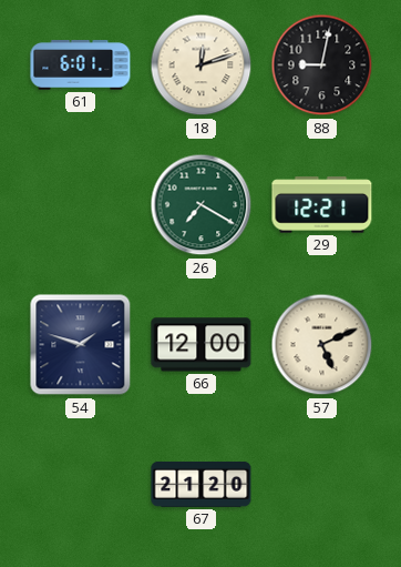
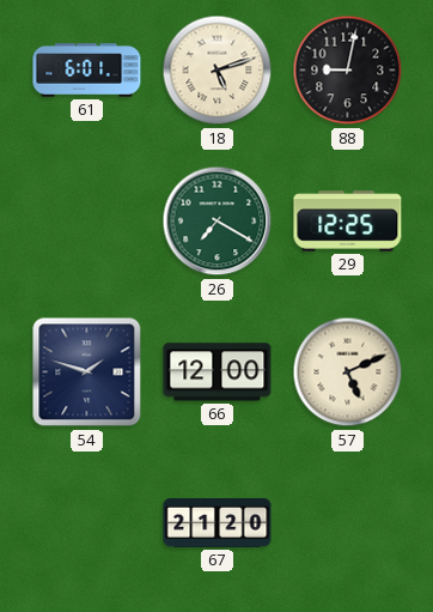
18: 12:12 -> 5:12
29: 12:21 -> 12:25
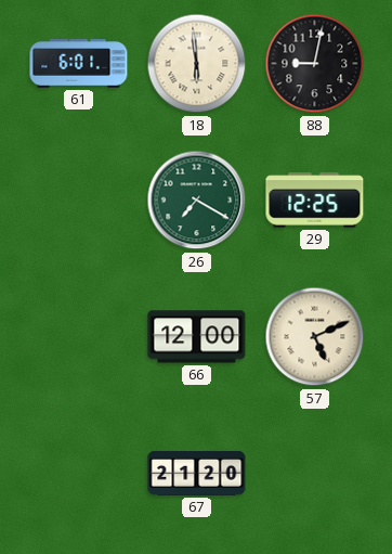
18: 5:12 -> 5:59
54: 1:48 -> none
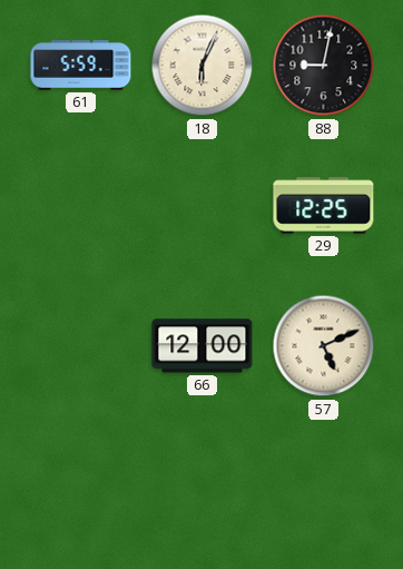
61: 6:01 -> 5:59
18: 5:59 -> 6:04
26: 7:20 -> none
67: 21:20 -> none
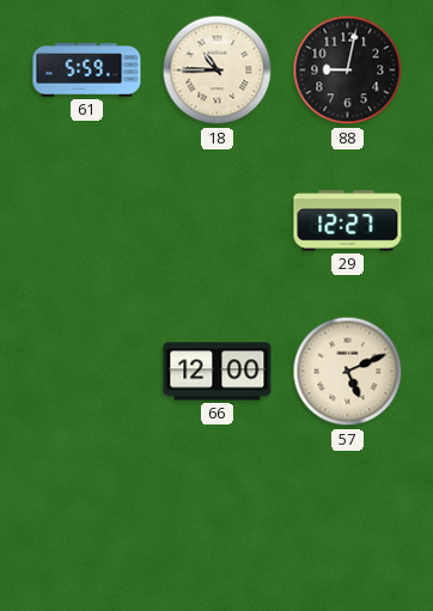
18: 6:04 -> 10:45
29: 12:25 -> 12:27
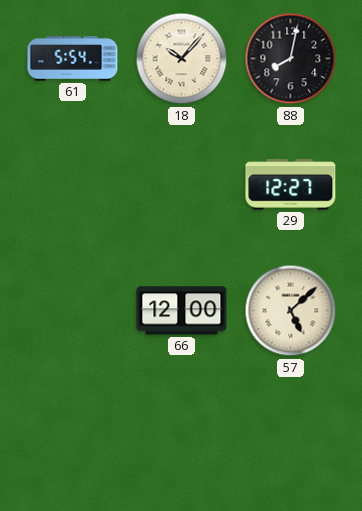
61: 5:59 -> 5:54
18: 10:45 -> 10:07
88: 9:02 -> 8:02
57: 5:11 -> 5:08
